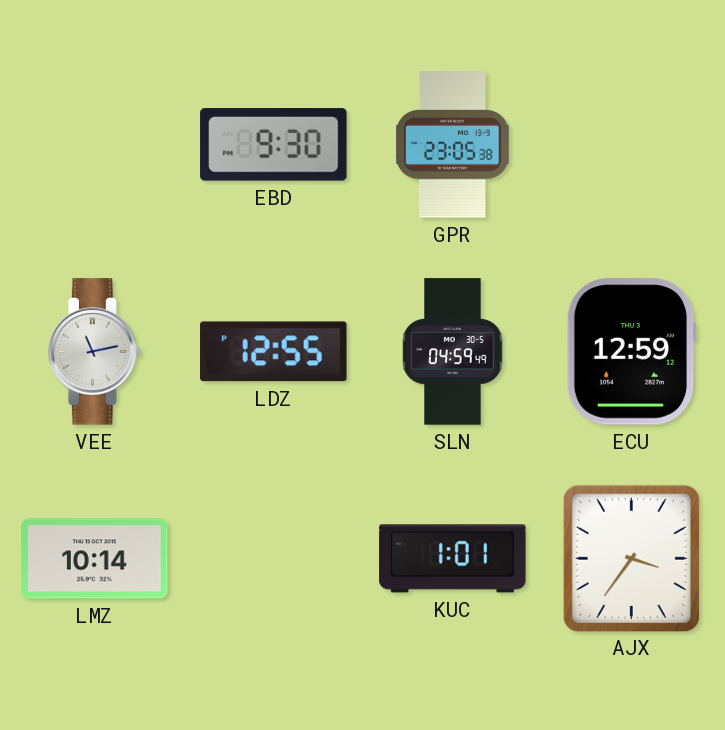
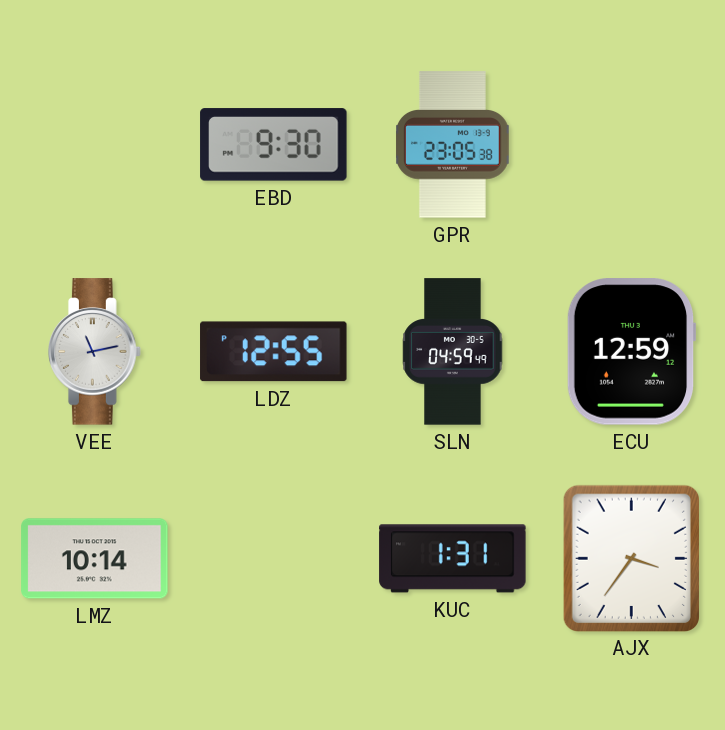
KUC: 1:01 -> 1:31
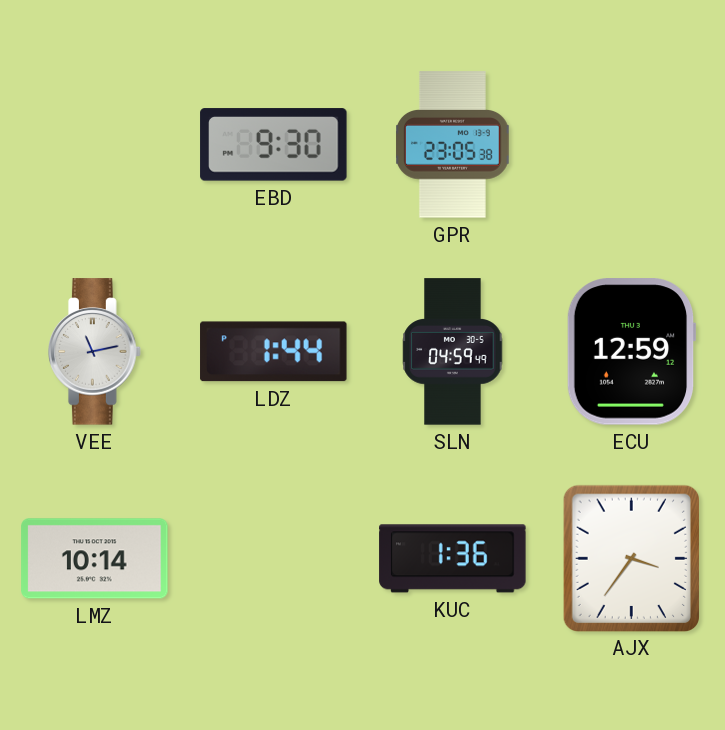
LDZ: 12:55 -> 1:44
KUC: 1:31 -> 1:36
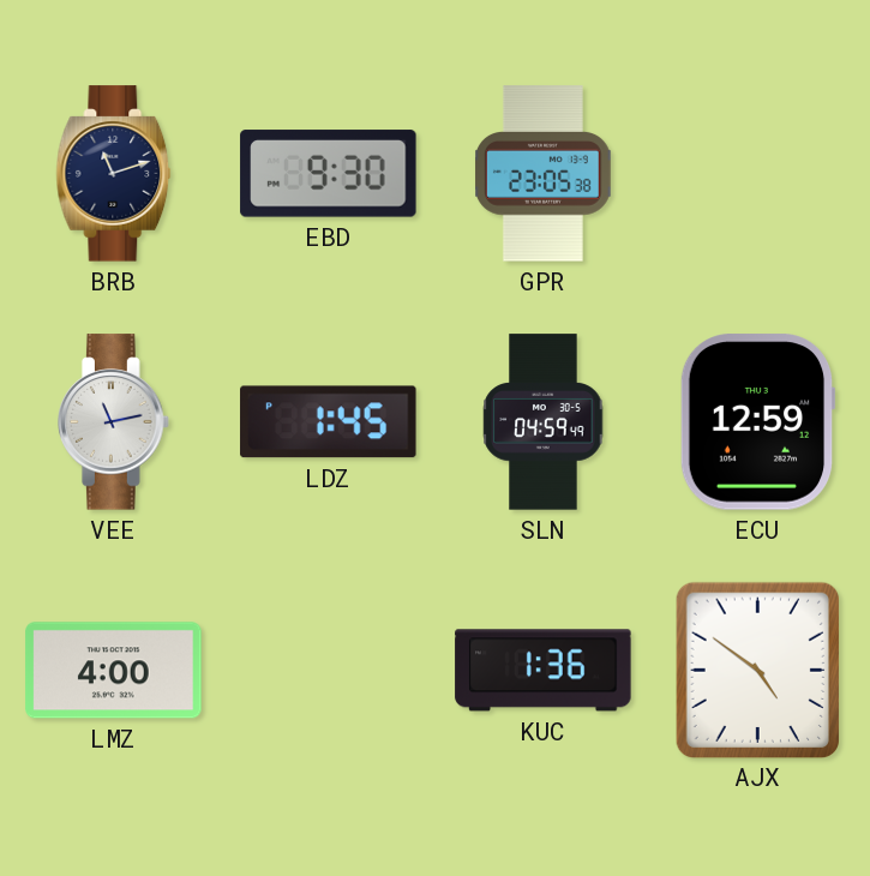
BRB: none -> 11:12
LDZ: 1:44 -> 1:45
LMZ: 10:14 -> 4:00
AJX: 3:36 -> 4:51
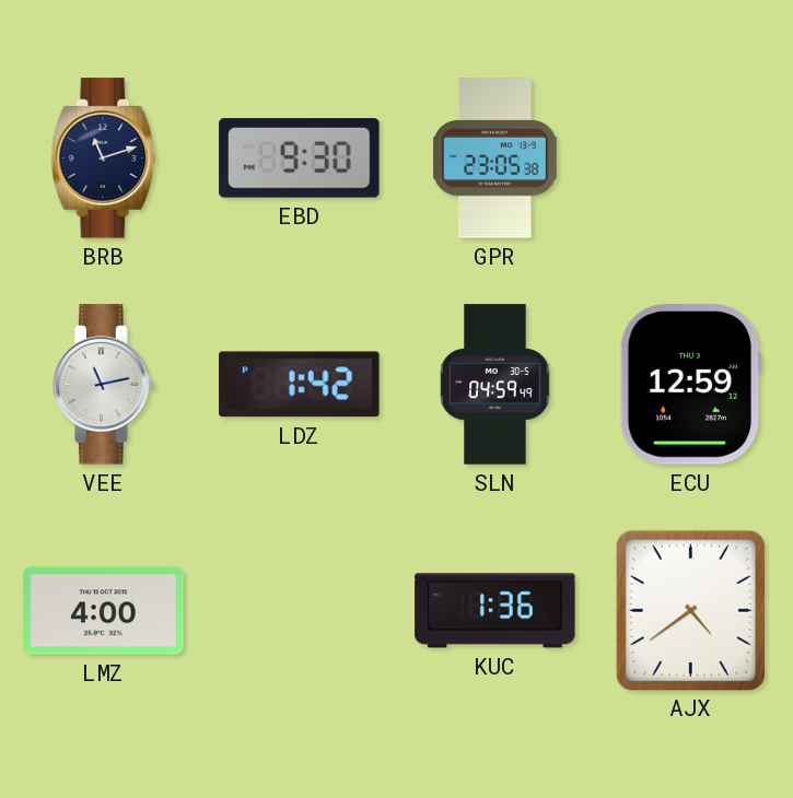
LDZ: 1:45 -> 1:42
AJX: 4:51 -> 4:39
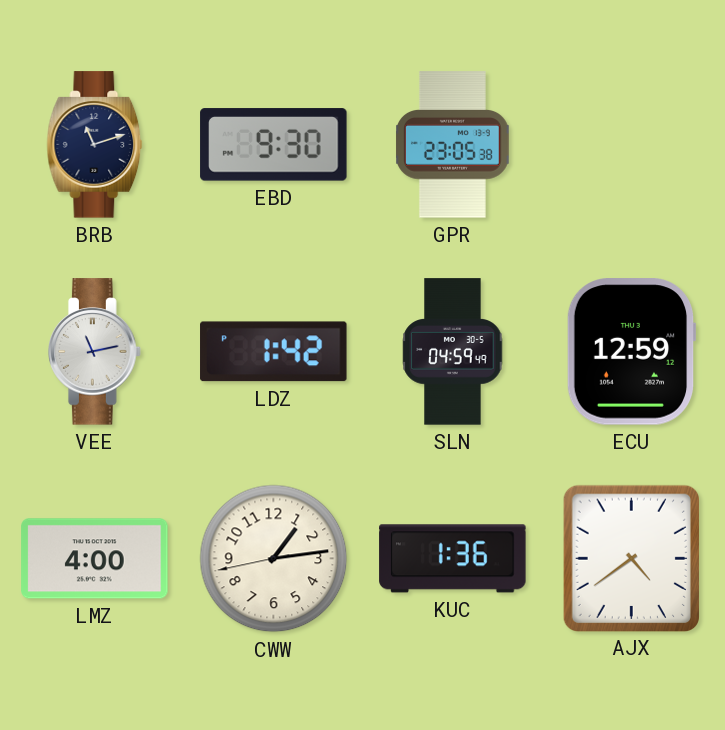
CWW: none -> 1:13
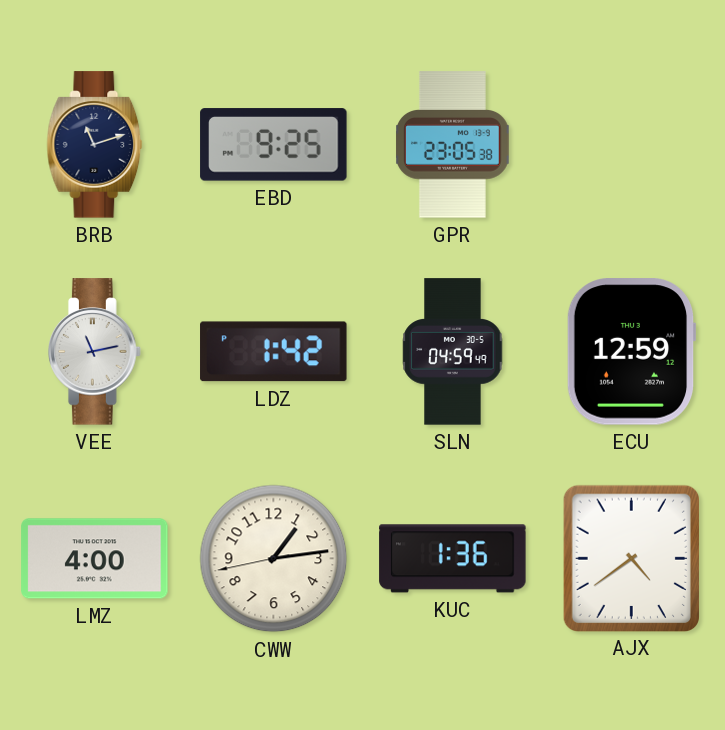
EBD: 9:30 -> 9:25
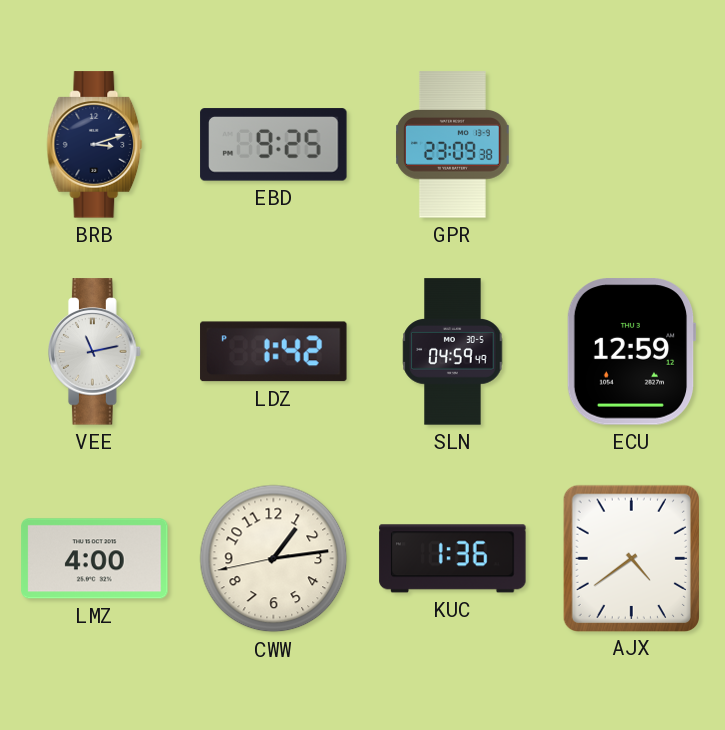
BRB: 11:12 -> 3:12
GPR: 23:05 -> 23:09
